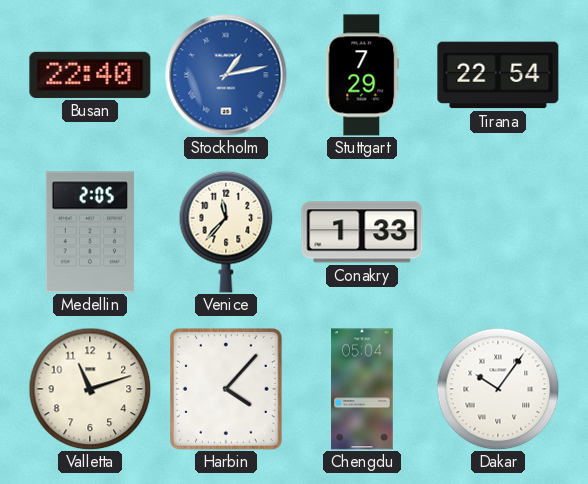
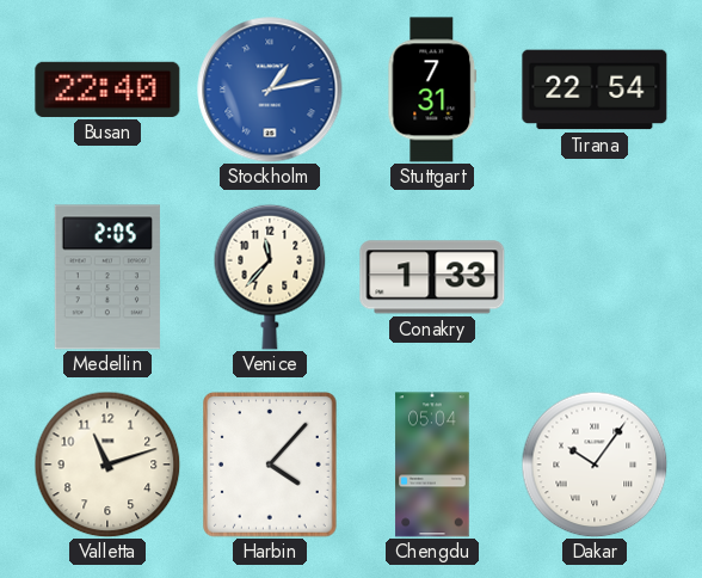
Stuttgart: 7:29 -> 7:31
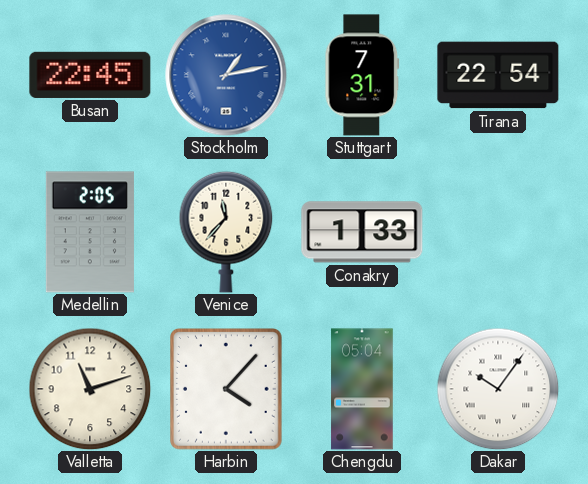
Busan: 22:40 -> 22:45
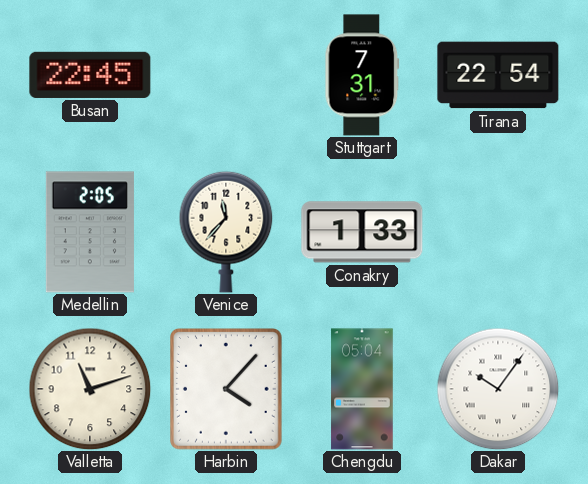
Stockholm: 1:13 -> none
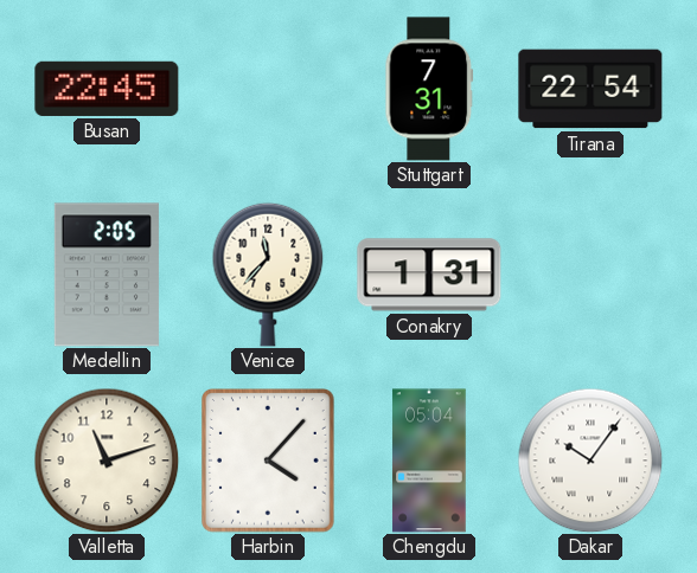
Conakry: 1:33 -> 1:31
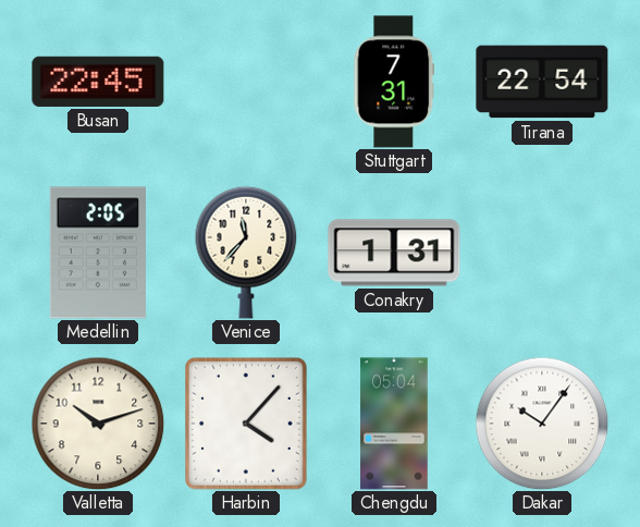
Valletta: 11:12 -> 10:12
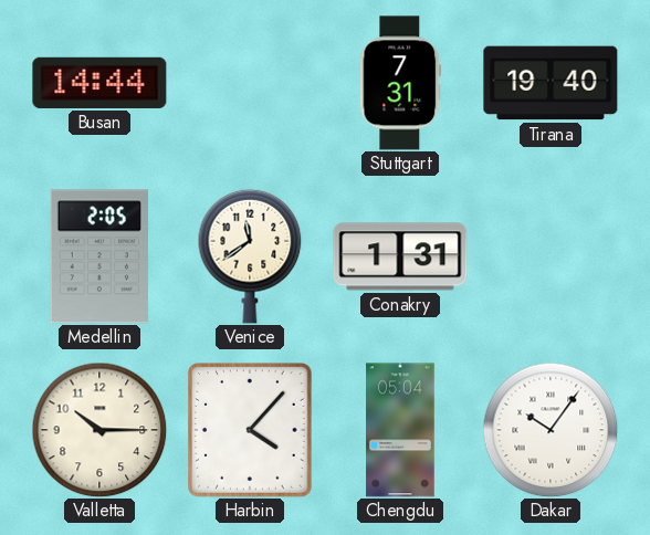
Busan: 22:45 -> 14:44
Tirana: 22:54 -> 19:40
Venice: 11:37 -> 11:39
Valletta: 10:12 -> 10:15
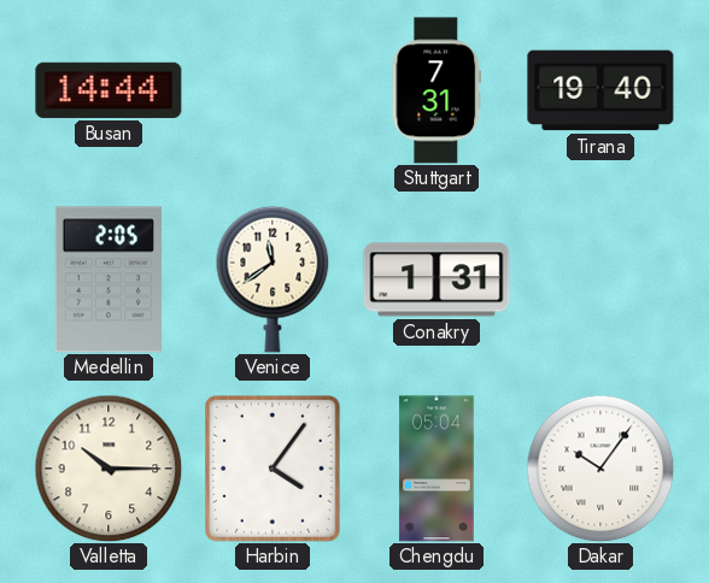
Harbin: 4:07 -> 4:06
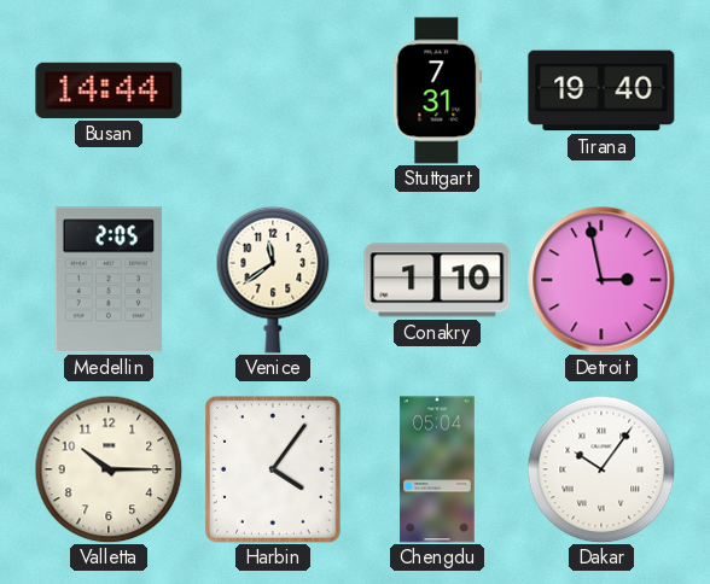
Conakry: 1:31 -> 1:10
Detroit: none -> 2:58
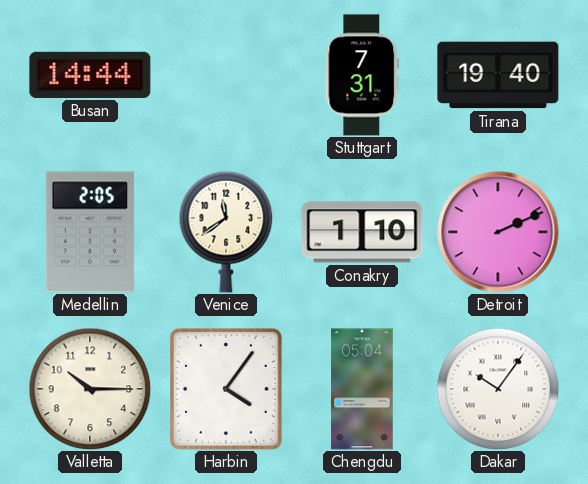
Detroit: 2:58 -> 2:11
